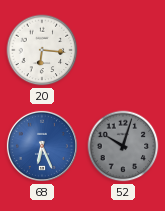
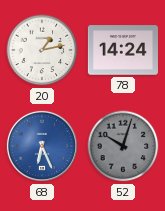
20: 6:16 -> 1:13
78: none -> 14:24
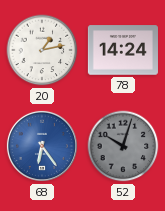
68: 6:26 -> 6:24
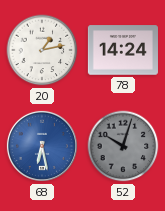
68: 6:24 -> 6:28
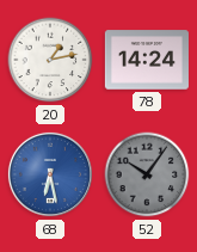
52: 10:03 -> 10:06
